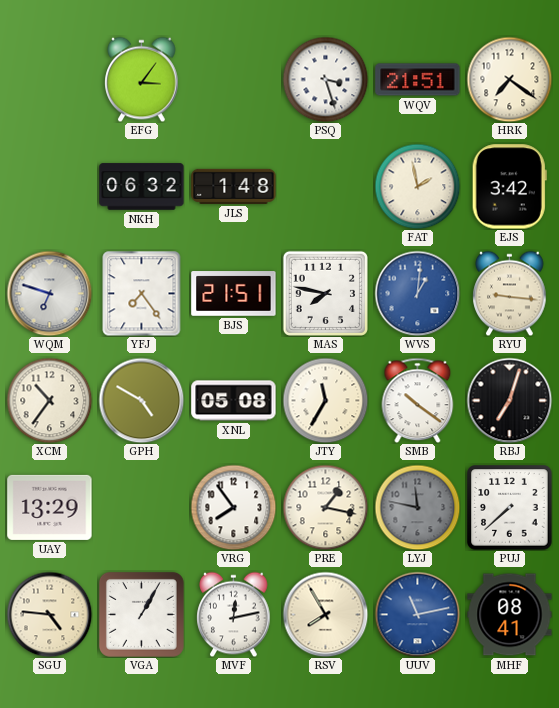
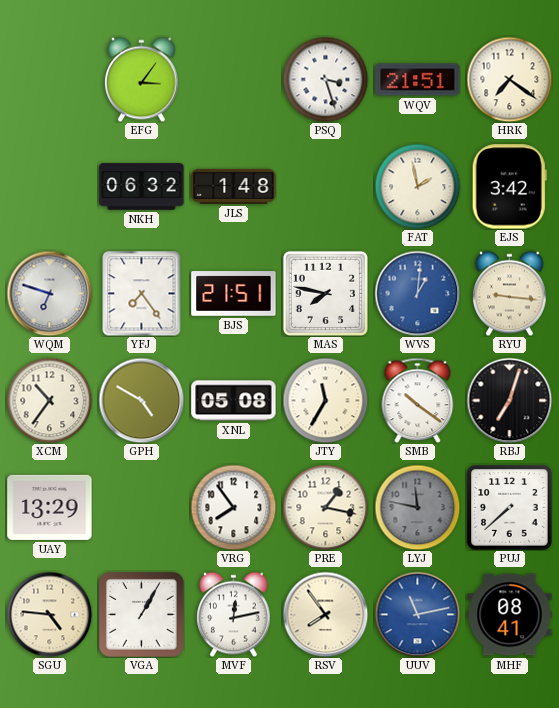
RSV: 7:55 -> 7:54
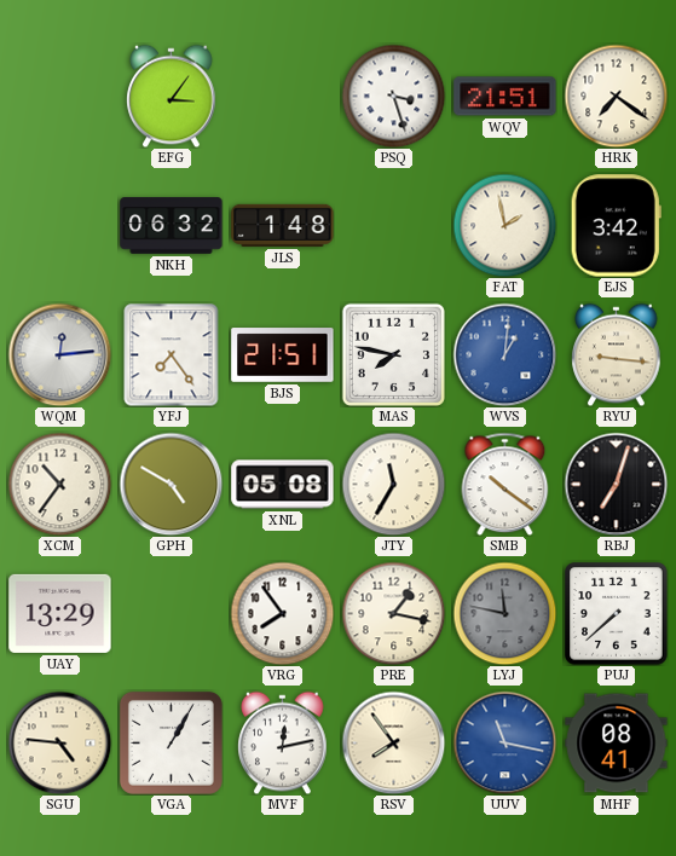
WQM: 6:48 -> 12:14
UUV: 11:13 -> 11:17
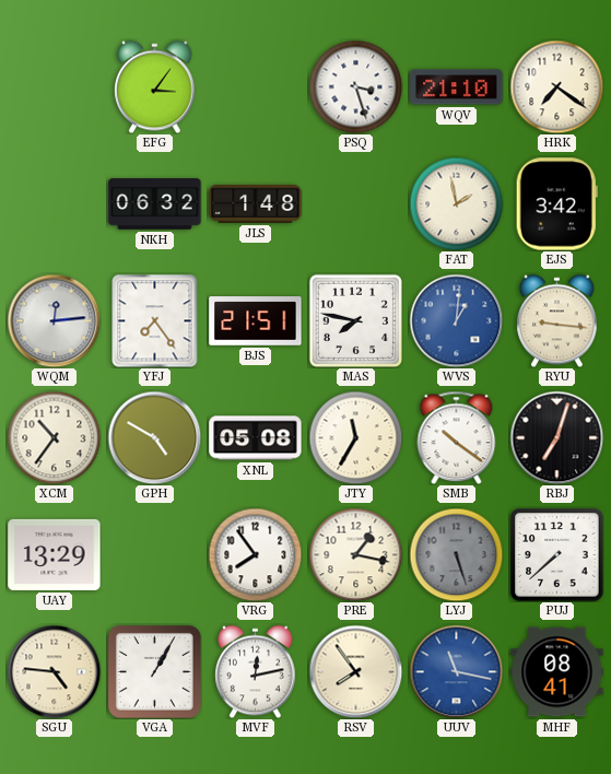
WQV: 21:51 -> 21:10
LYJ: 11:47 -> 5:27
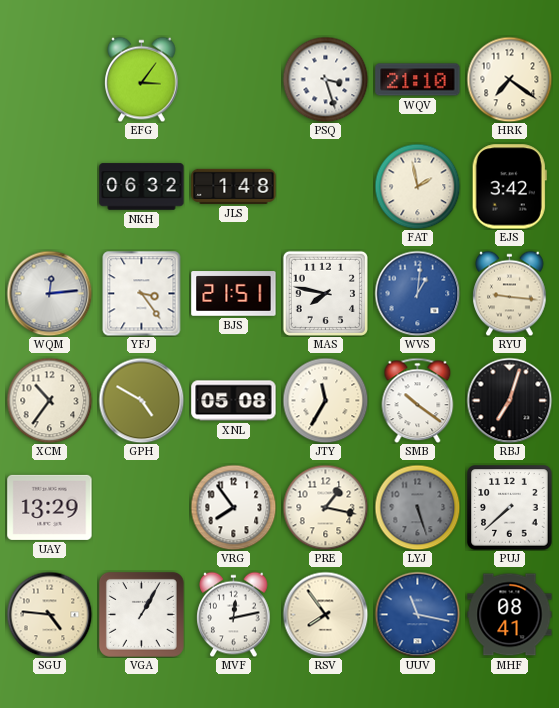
YFJ: 7:24 -> 3:24
